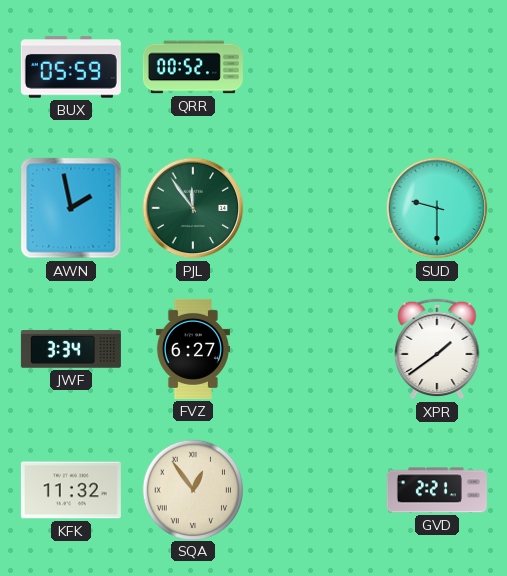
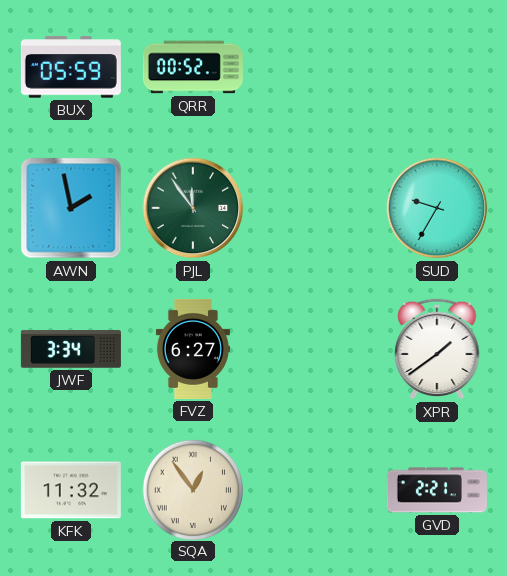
SUD: 9:30 -> 9:35
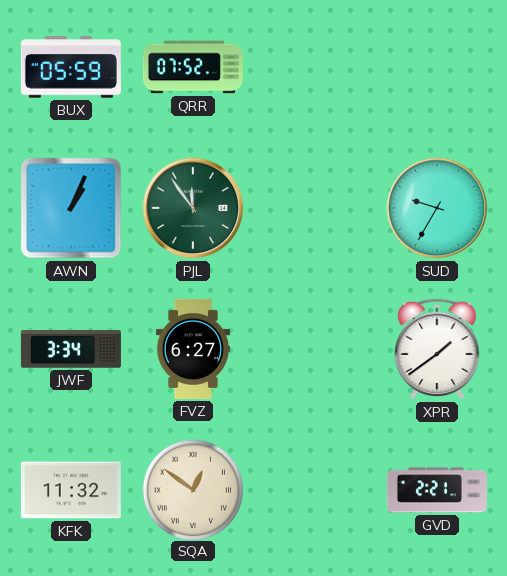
QRR: 00:52 -> 07:52
AWN: 1:58 -> 1:04
SQA: 12:54 -> 12:51
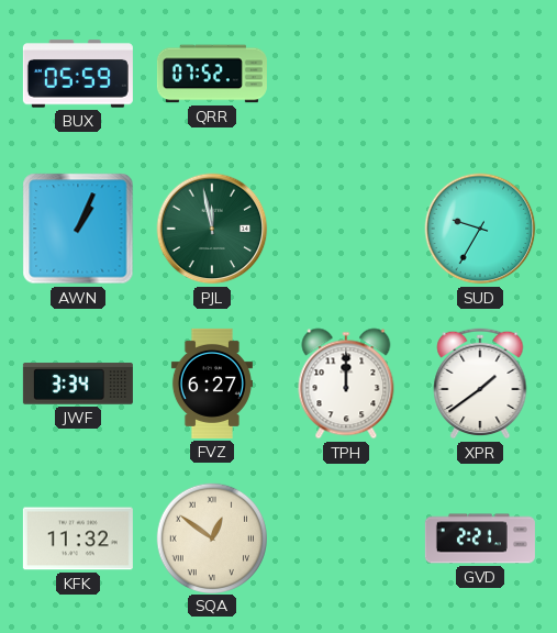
PJL: 11:54 -> 11:58
TPH: none -> 12:00
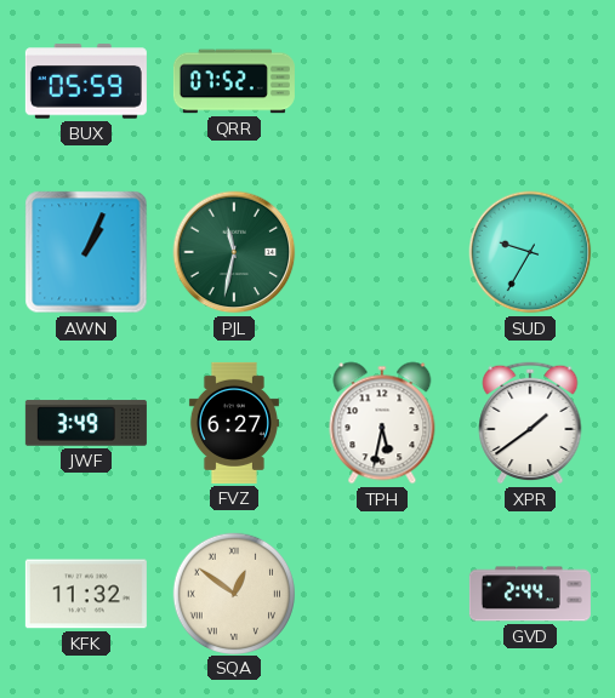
PJL: 11:58 -> 11:32
JWF: 3:34 -> 3:49
TPH: 12:00 -> 5:32
GVD: 2:21 -> 2:44
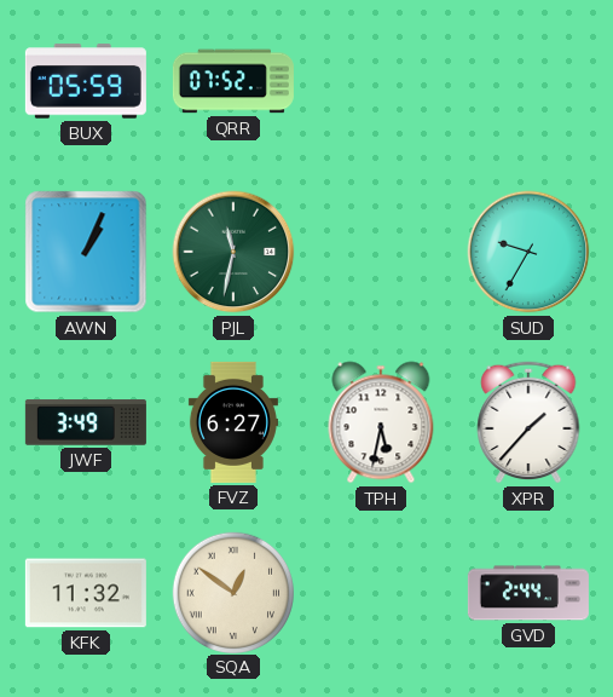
XPR: 1:39 -> 1:37
